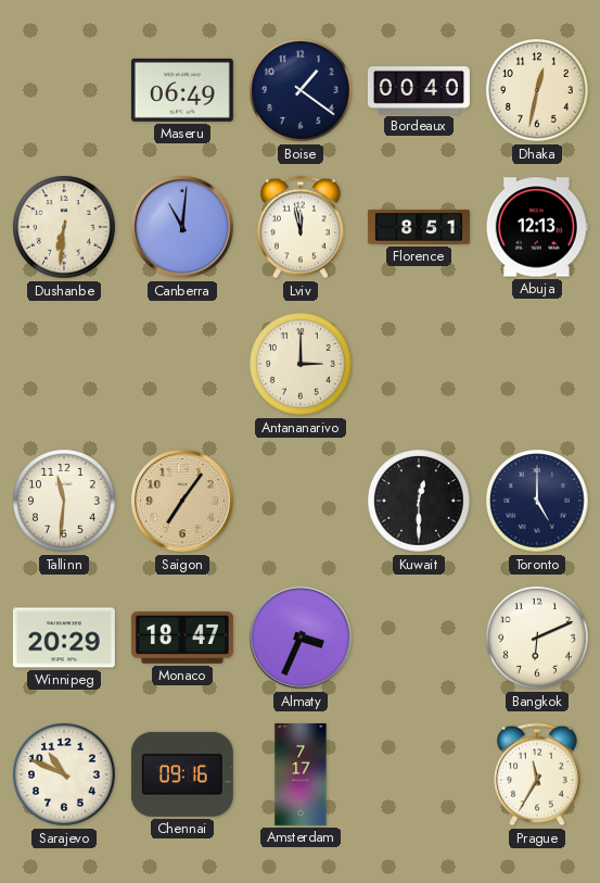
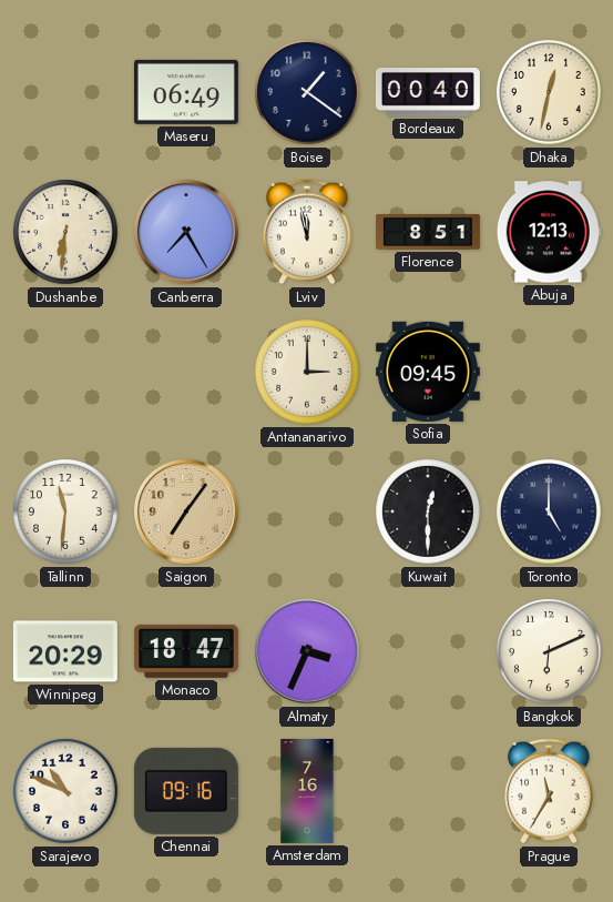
Canberra: 11:01 -> 7:25
Sofia: none -> 09:45
Amsterdam: 7:17 -> 7:16
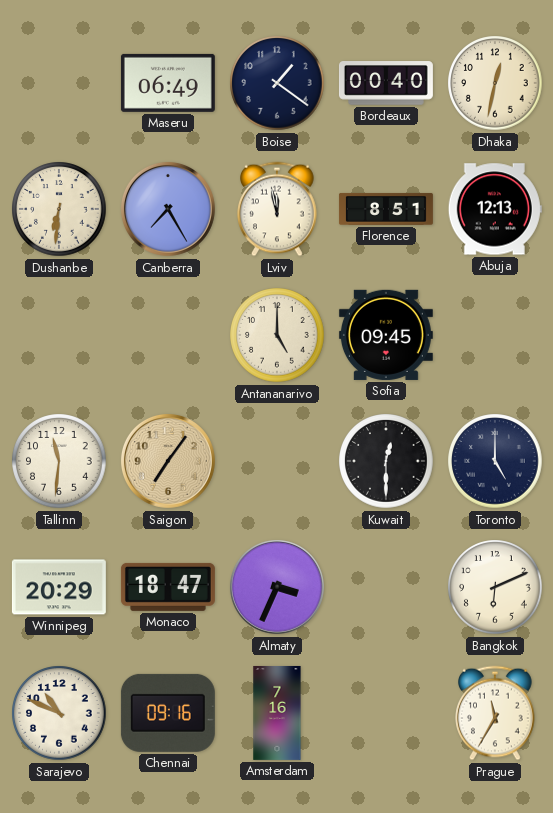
Antananarivo: 3:00 -> 5:00
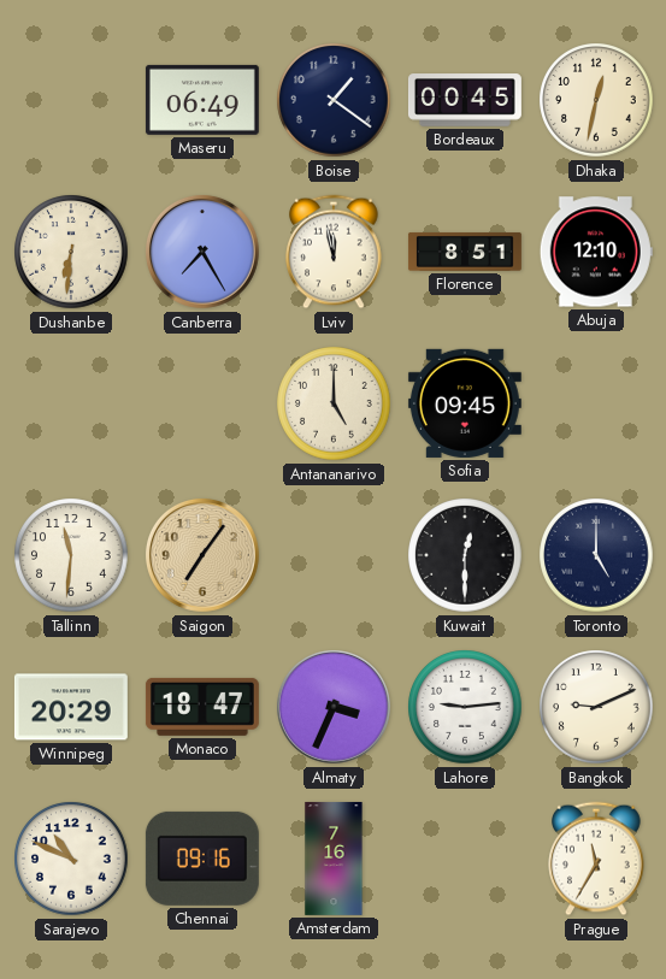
Bordeaux: 00:40 -> 00:45
Abuja: 12:13 -> 12:10
Lahore: none -> 9:14
Bangkok: 6:11 -> 9:11
